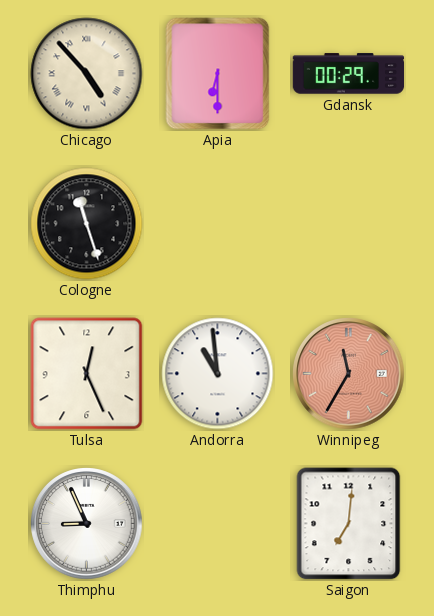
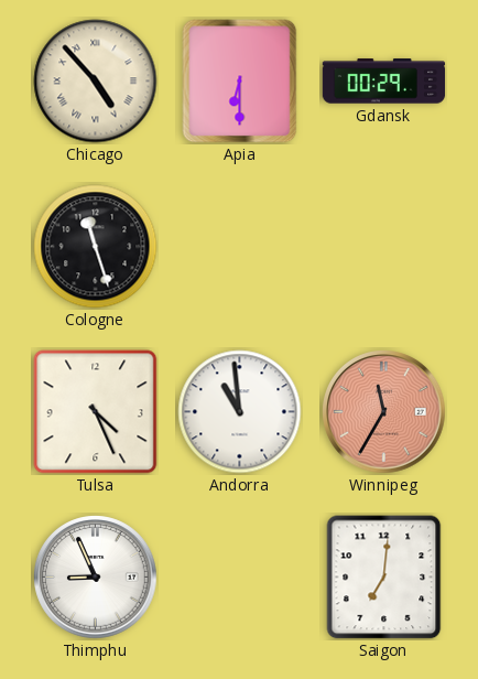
Tulsa: 12:26 -> 4:26
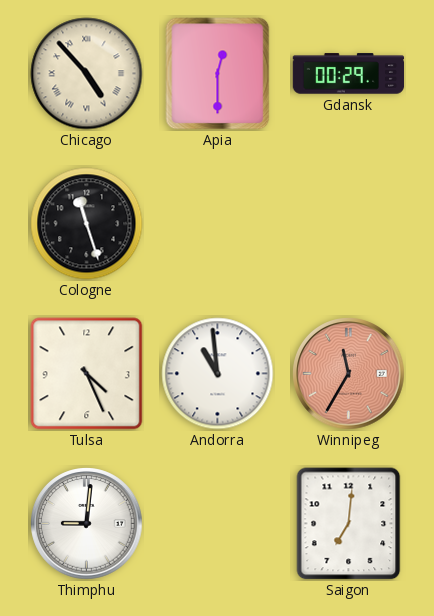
Apia: 6:30 -> 12:30
Thimphu: 8:56 -> 9:01
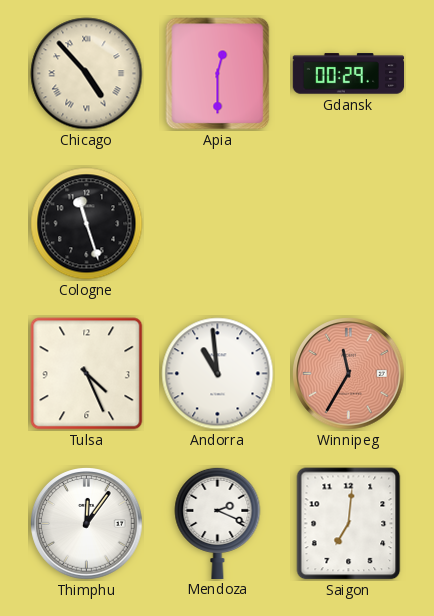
Thimphu: 9:01 -> 12:06
Mendoza: none -> 2:19
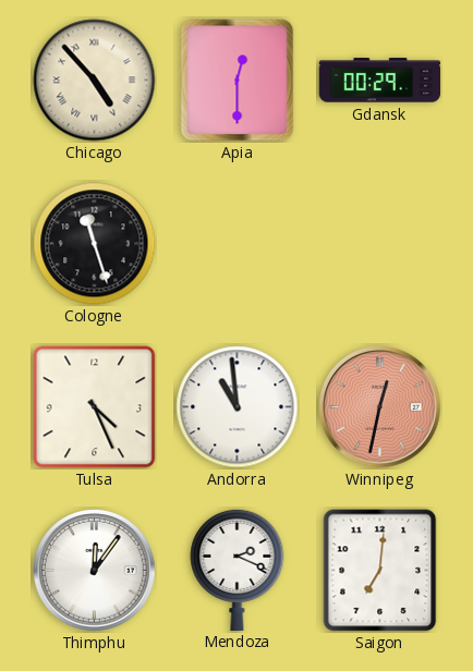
Winnipeg: 11:35 -> 12:32
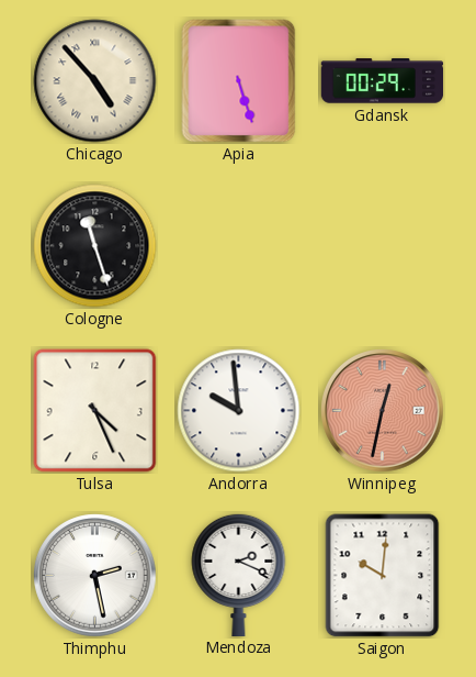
Apia: 12:30 -> 5:27
Andorra: 10:59 -> 9:59
Thimphu: 12:06 -> 2:28
Saigon: 7:01 -> 10:01
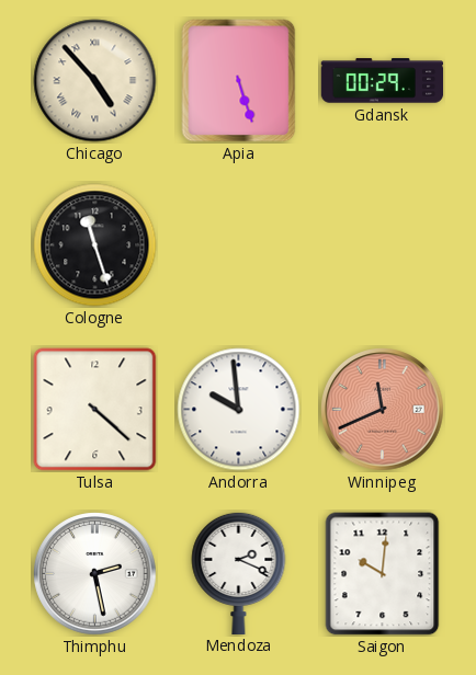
Tulsa: 4:26 -> 4:22
Winnipeg: 12:32 -> 11:41
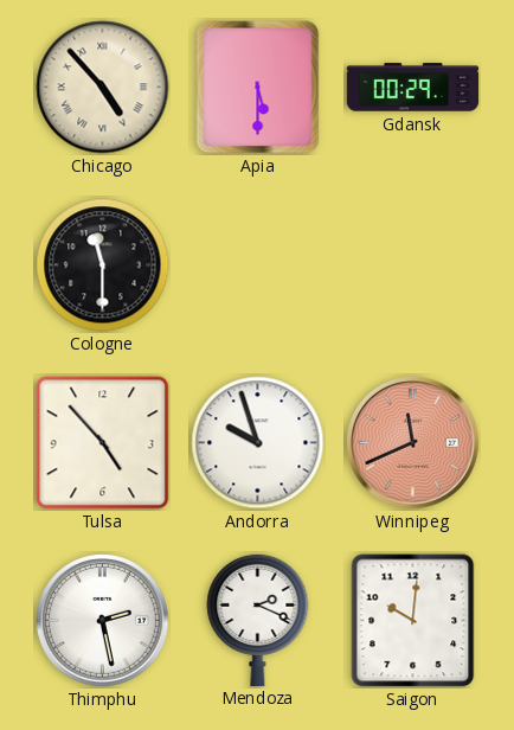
Apia: 5:27 -> 5:30
Cologne: 11:27 -> 11:30
Tulsa: 4:22 -> 4:53
Andorra: 9:59 -> 9:57
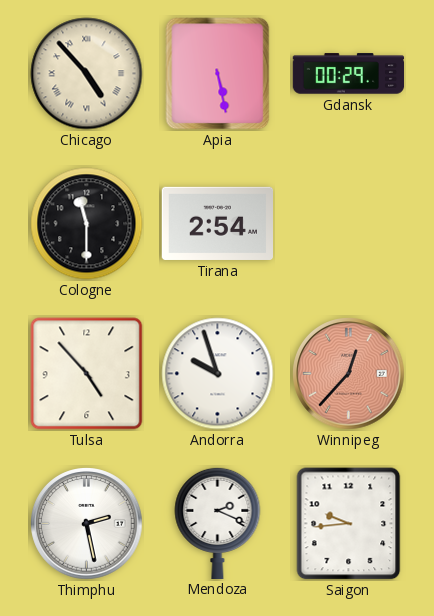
Apia: 5:30 -> 5:28
Tirana: none -> 2:54
Winnipeg: 11:41 -> 12:37
Saigon: 10:01 -> 9:44
